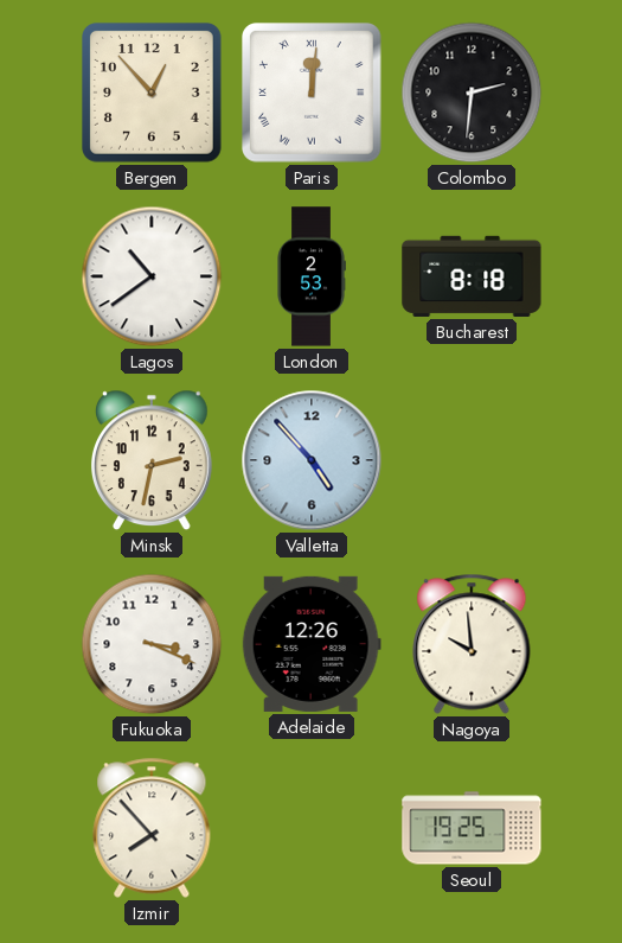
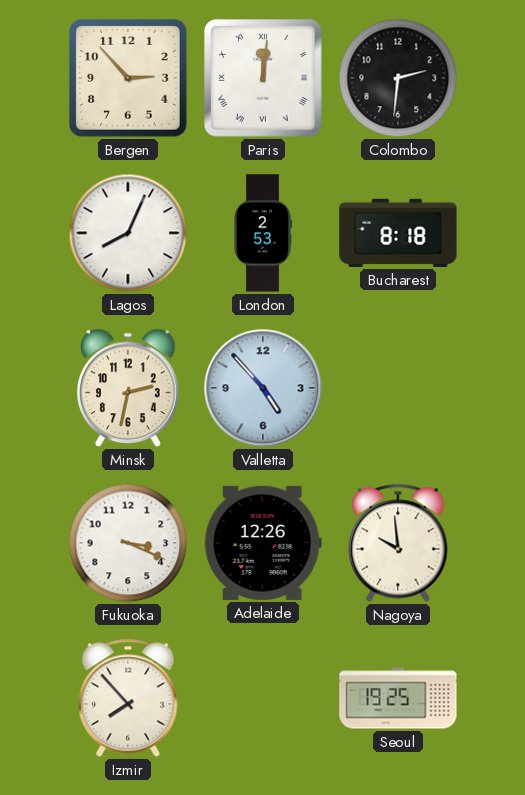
Bergen: 12:53 -> 2:53
Lagos: 10:39 -> 8:04
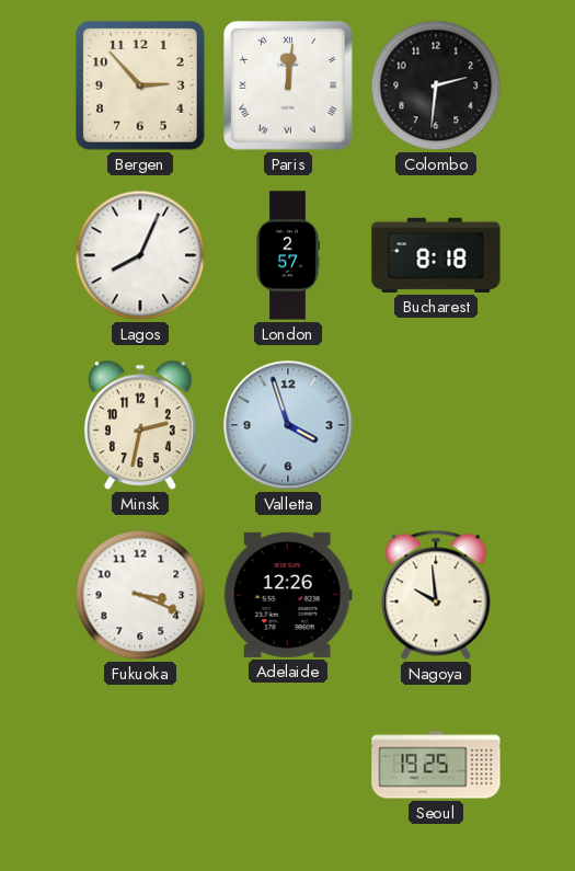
London: 2:53 -> 2:57
Valletta: 4:53 -> 3:57
Izmir: 7:53 -> none
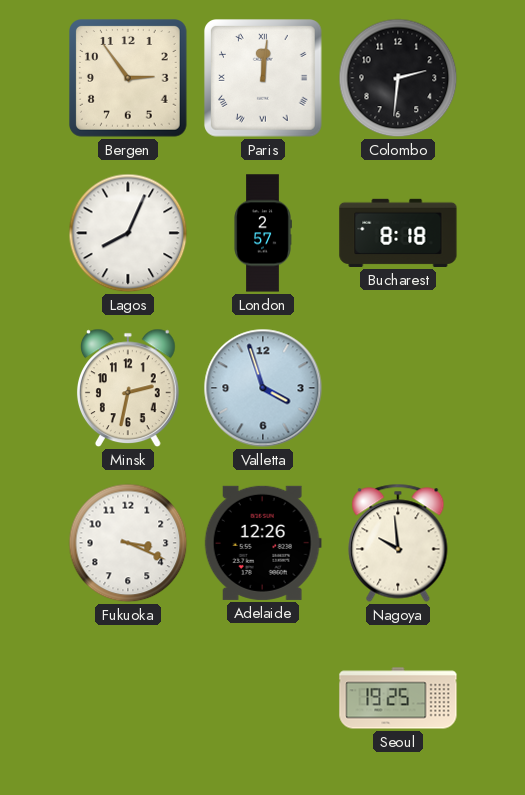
Bergen: 2:53 -> 2:54
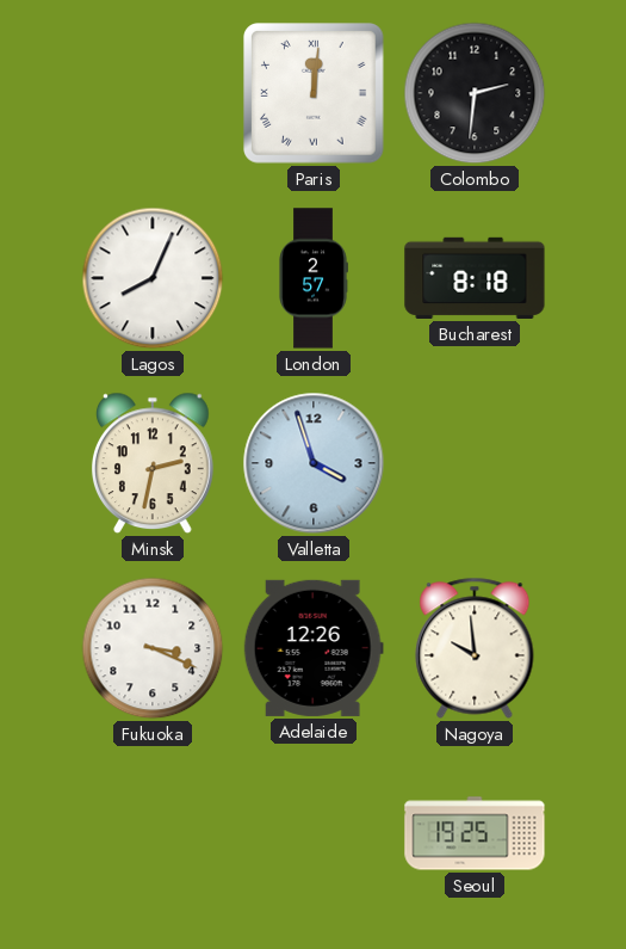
Bergen: 2:54 -> none
